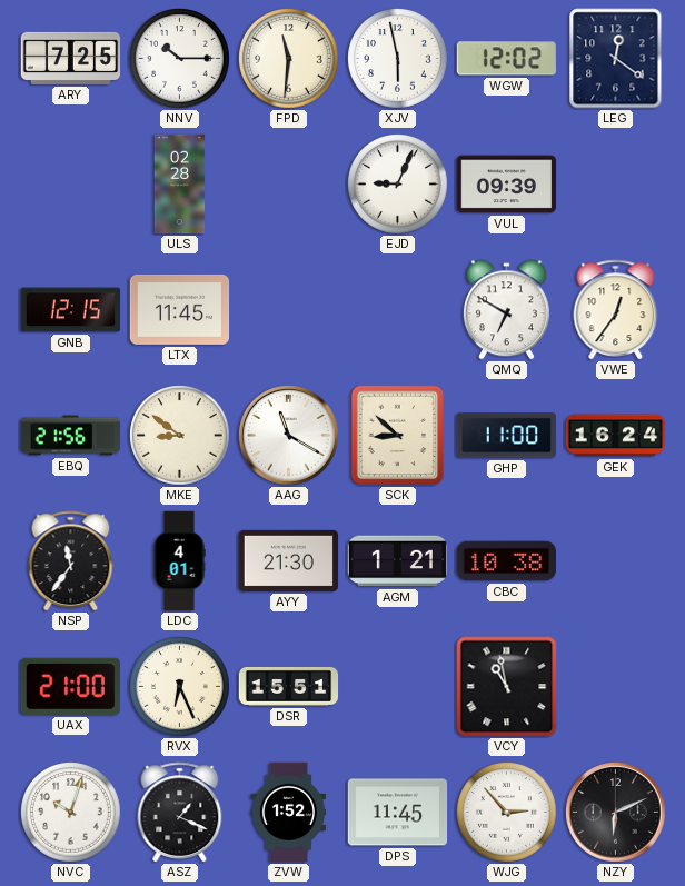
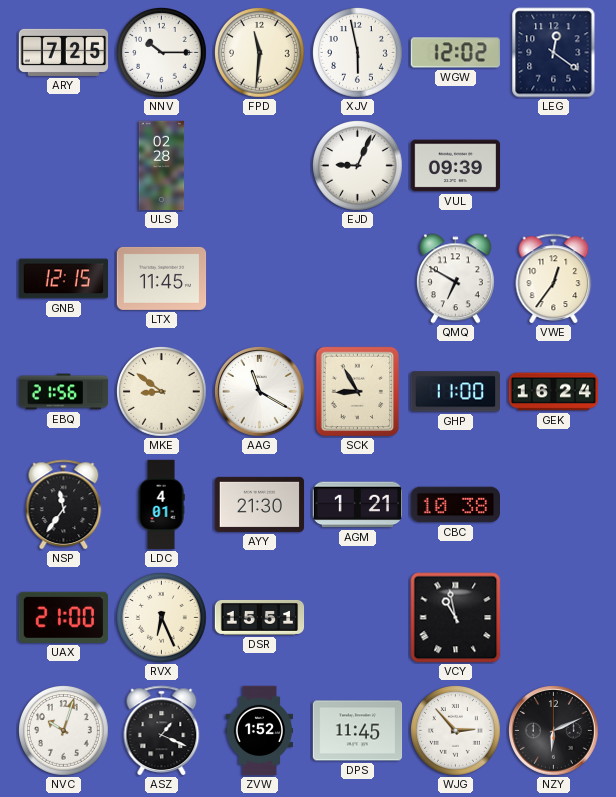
SCK: 8:52 -> 8:55
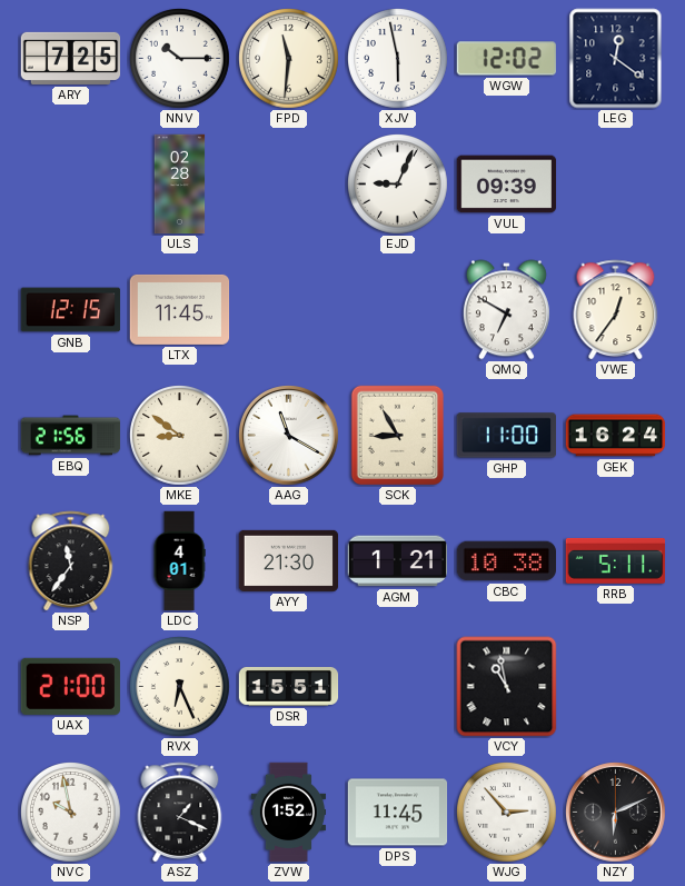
RRB: none -> 5:11
NVC: 10:03 -> 9:58
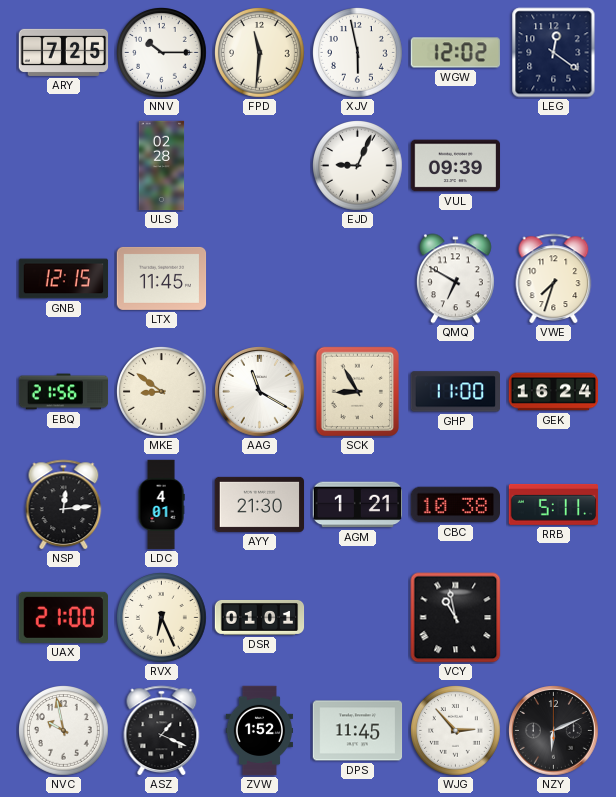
VWE: 12:36 -> 7:33
NSP: 11:36 -> 12:14
DSR: 15:51 -> 01:01
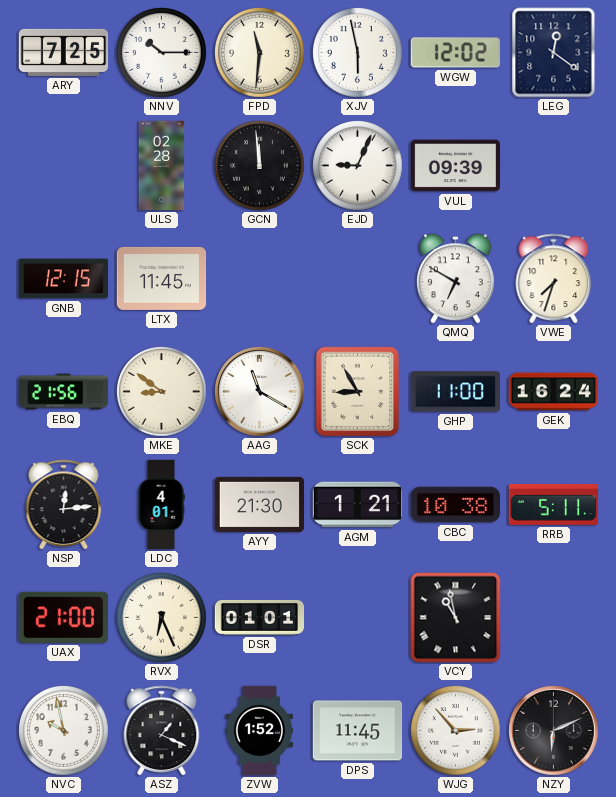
GCN: none -> 11:59
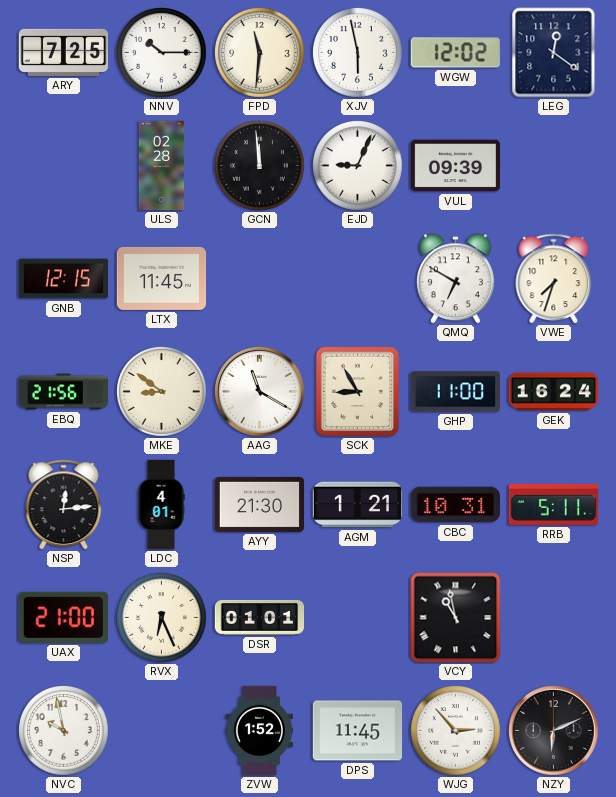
CBC: 10:38 -> 10:31
ASZ: 1:19 -> none
